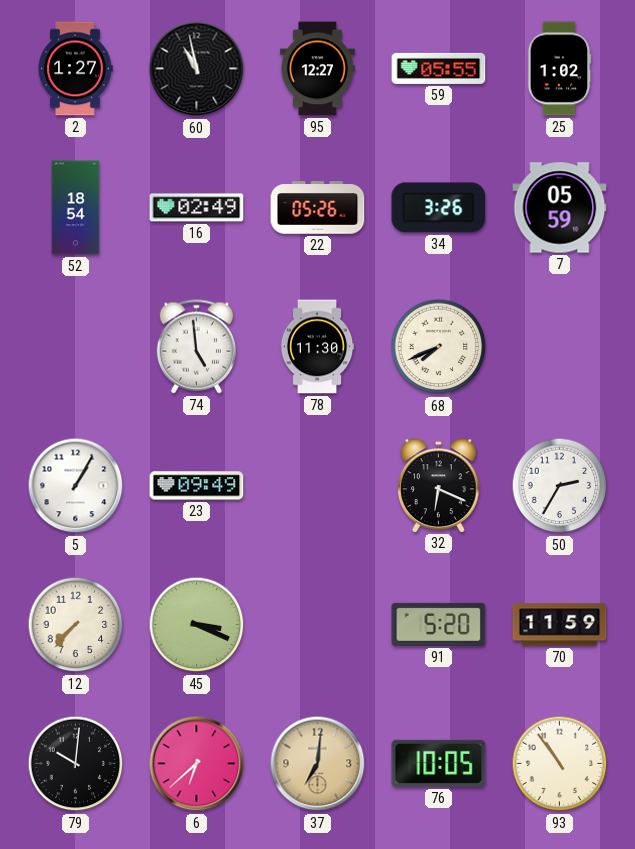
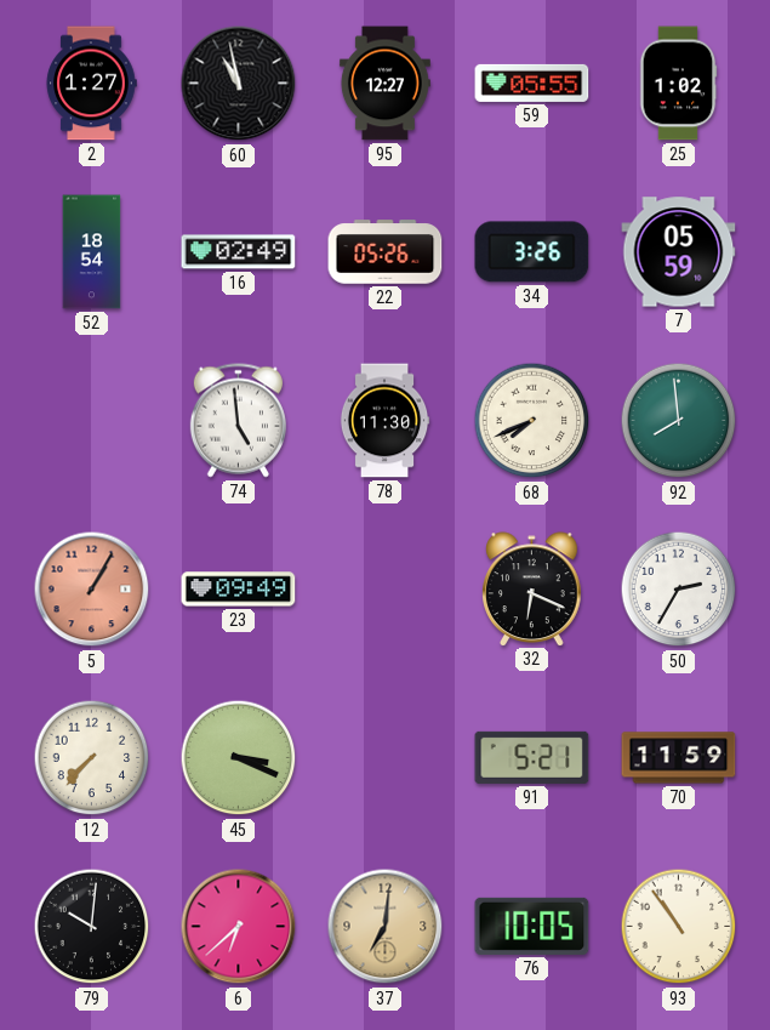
92: none -> 7:59
5 dial: white -> salmon
91: 5:20 -> 5:21
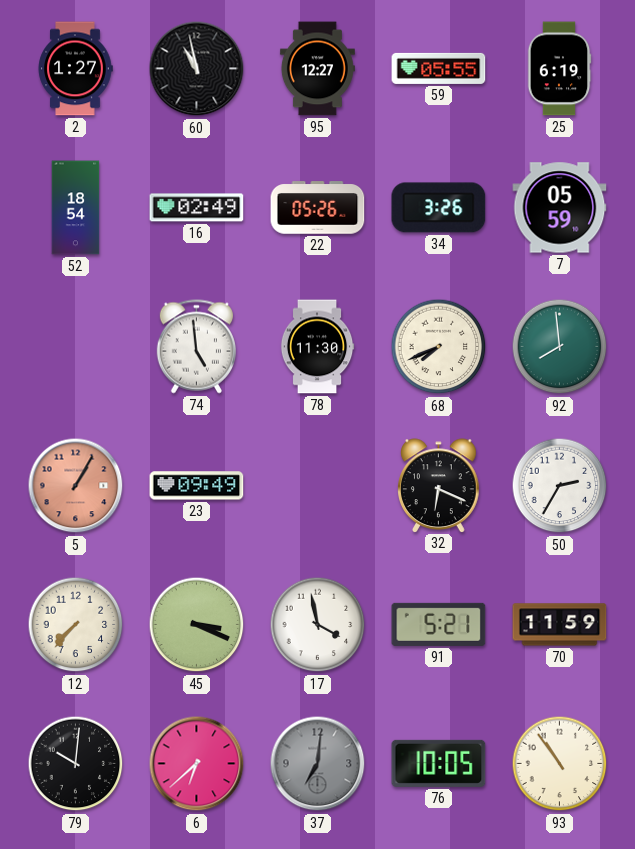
25: 1:02 -> 6:19
17: none -> 3:58
37 dial: champagne -> grey
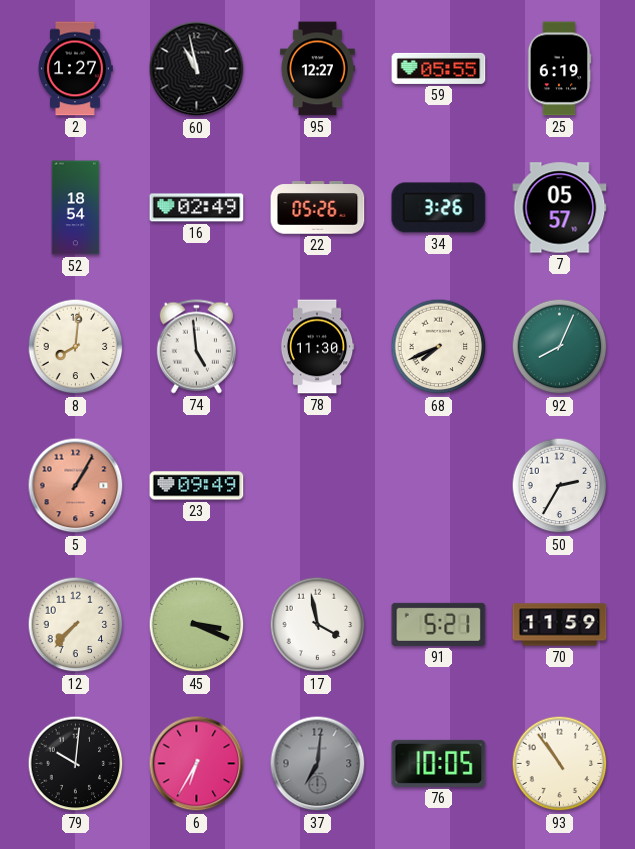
7: 05:59 -> 05:57
8: none -> 8:01
92: 7:59 -> 8:04
32: 6:19 -> none
6: 6:38 -> 6:35
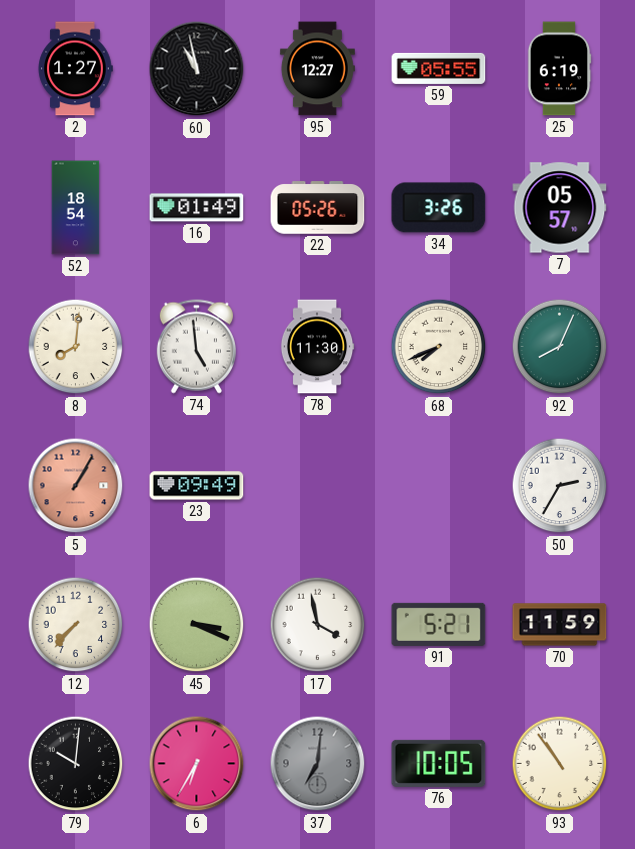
16: 02:49 -> 01:49
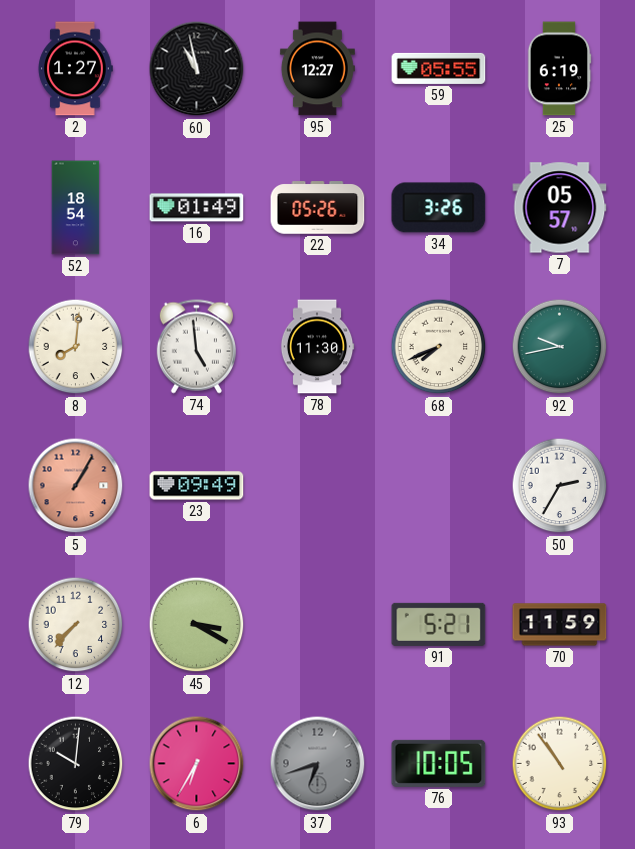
92: 8:04 -> 9:43
45: 3:19 -> 3:20
17: 3:58 -> none
37: 7:01 -> 6:42
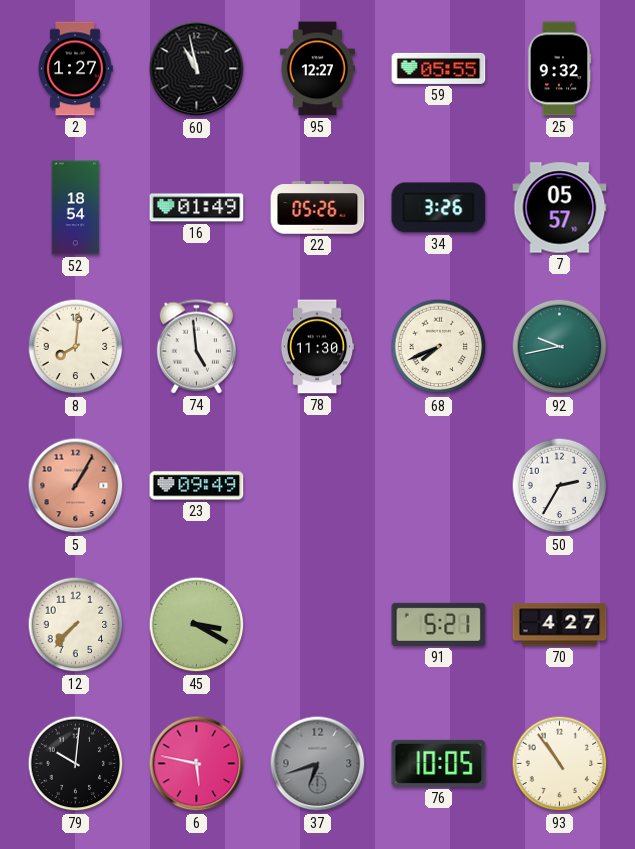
25: 6:19 -> 9:32
70: 11:59 -> 4:27
6: 6:35 -> 5:47
